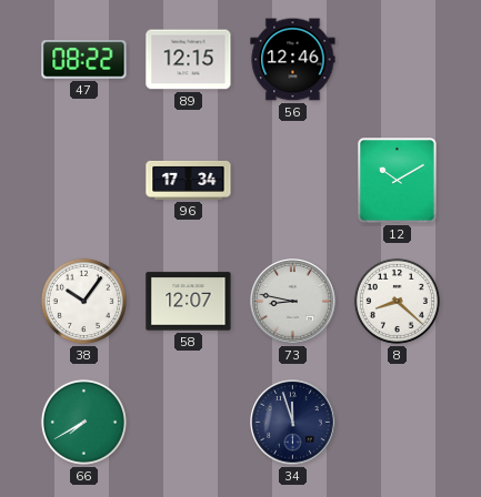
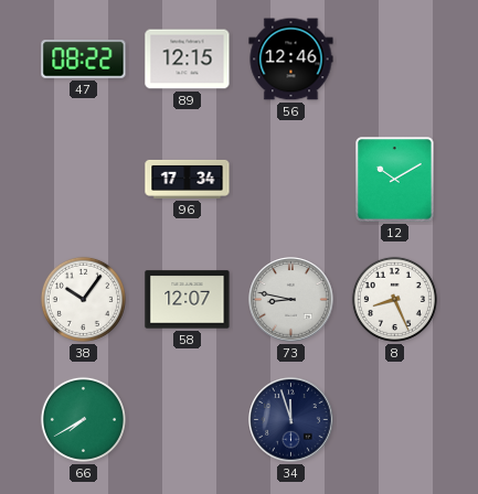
8: 8:22 -> 8:26
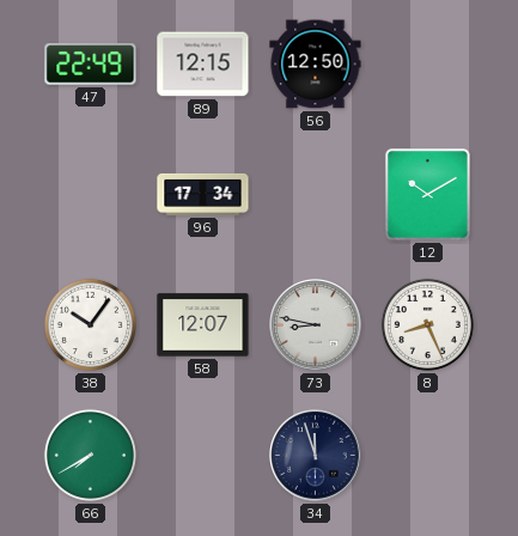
47: 08:22 -> 22:49
56: 12:46 -> 12:50
